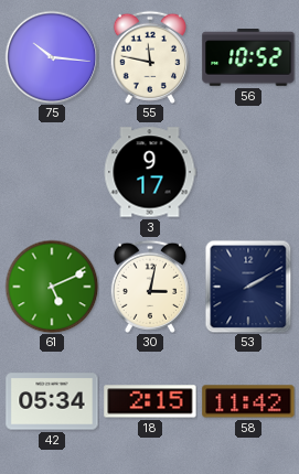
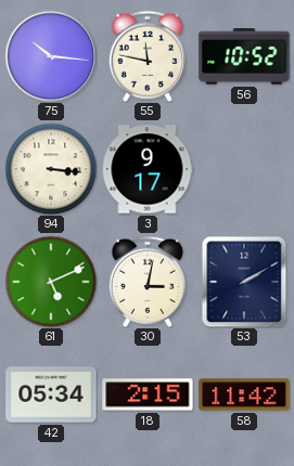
94: none -> 3:16
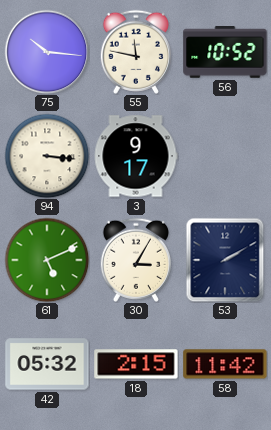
30: 3:02 -> 3:05
42: 05:34 -> 05:32
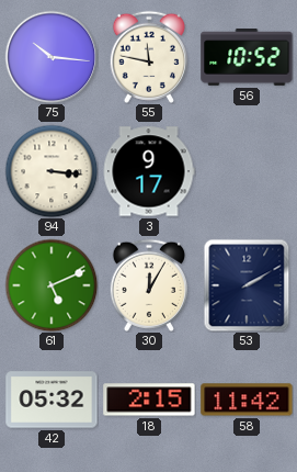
30: 3:05 -> 12:05
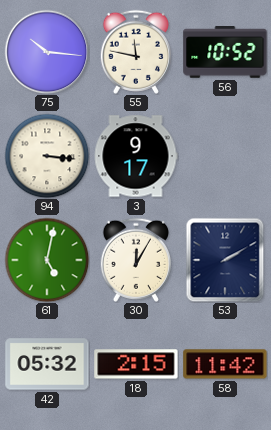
61: 5:11 -> 5:02
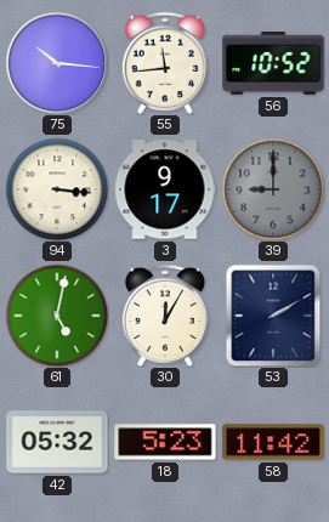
55: 11:47 -> 11:44
39: none -> 9:00
18: 2:15 -> 5:23
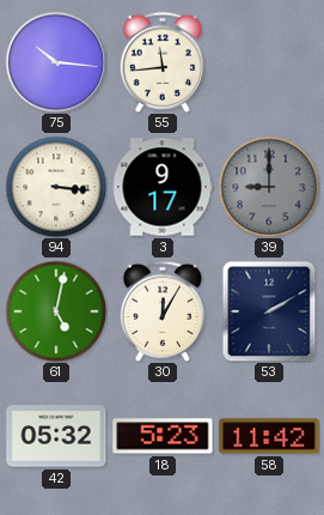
56: 10:52 -> none
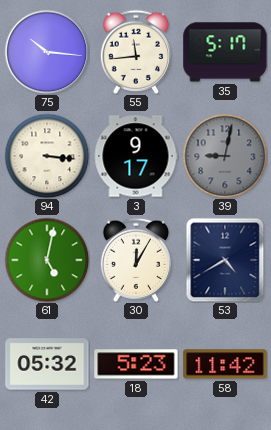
35: none -> 5:17
39: 9:00 -> 9:02
53: 2:10 -> 4:40
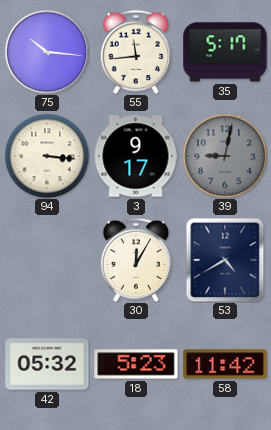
61: 5:02 -> none
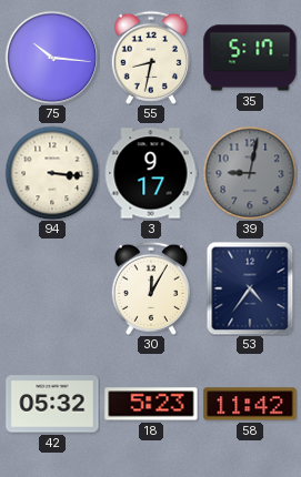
55: 11:44 -> 8:32
53: 4:40 -> 4:36
